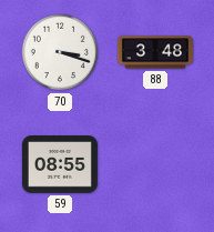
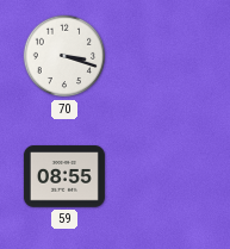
88: 3:48 -> none
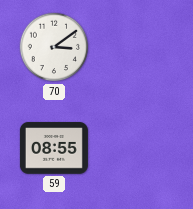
70: 3:18 -> 3:09
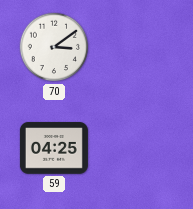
59: 08:55 -> 04:25
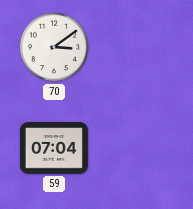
59: 04:25 -> 07:04
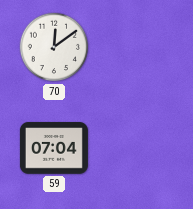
70: 3:09 -> 12:09
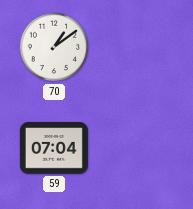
70: 12:09 -> 1:09
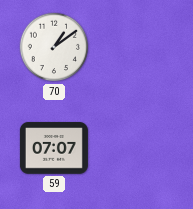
59: 07:04 -> 07:07
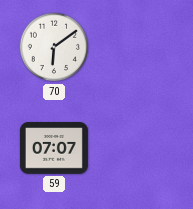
70: 1:09 -> 6:09
